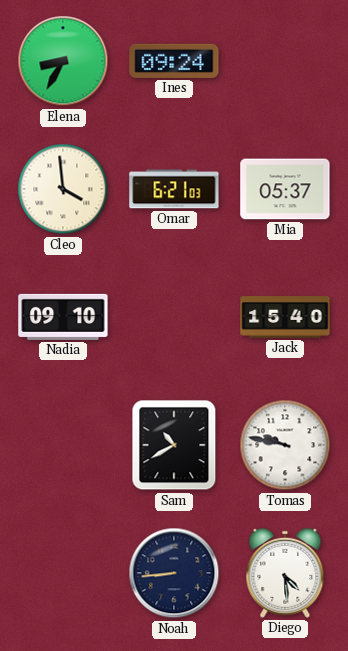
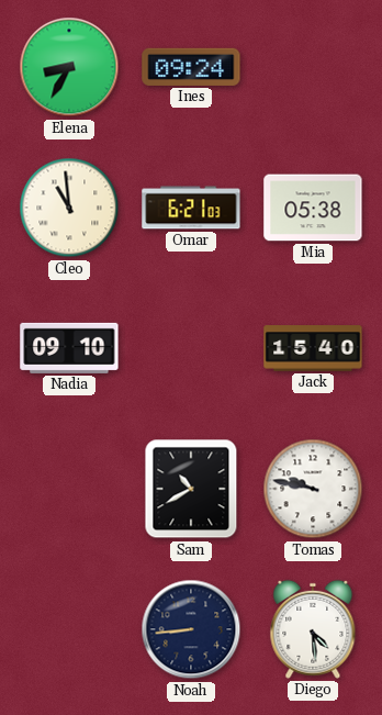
Cleo: 3:59 -> 10:59
Mia: 05:37 -> 05:38
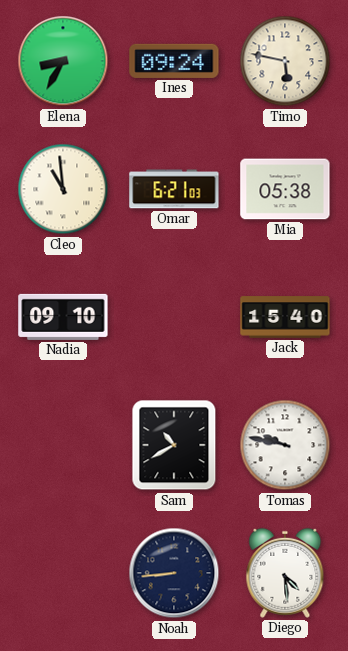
Timo: none -> 5:47
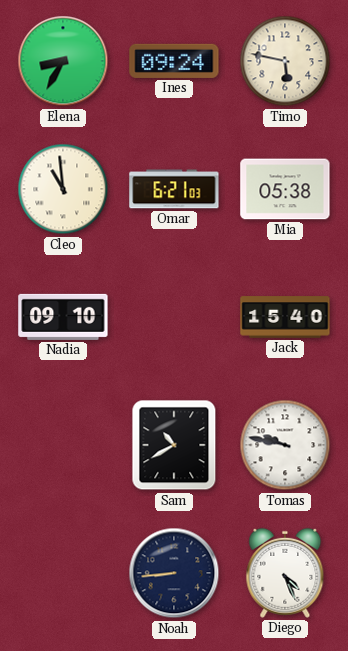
Diego: 4:29 -> 4:26
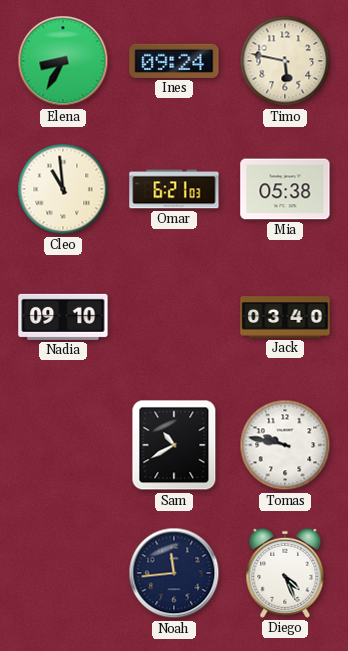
Jack: 15:40 -> 03:40
Noah: 8:44 -> 11:44
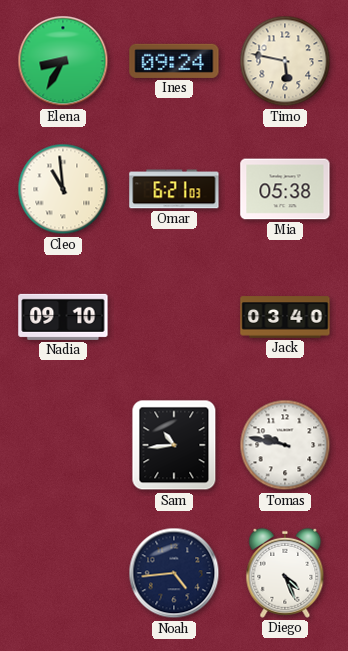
Sam: 10:40 -> 10:44
Noah: 11:44 -> 4:44
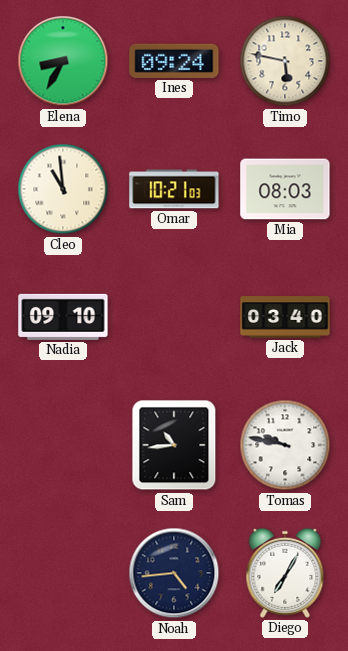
Omar: 6:21 -> 10:21
Mia: 05:38 -> 08:03
Diego: 4:26 -> 7:05
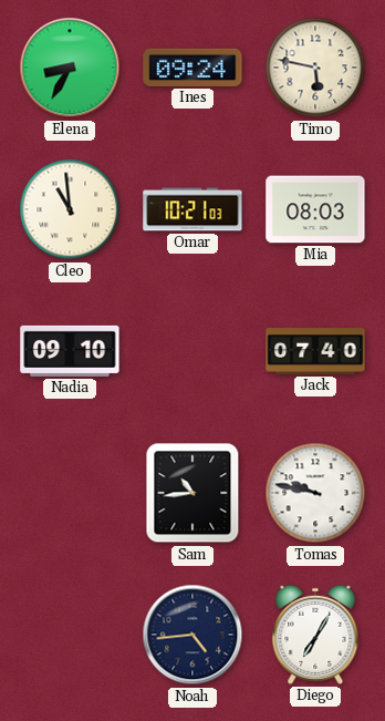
Jack: 03:40 -> 07:40
